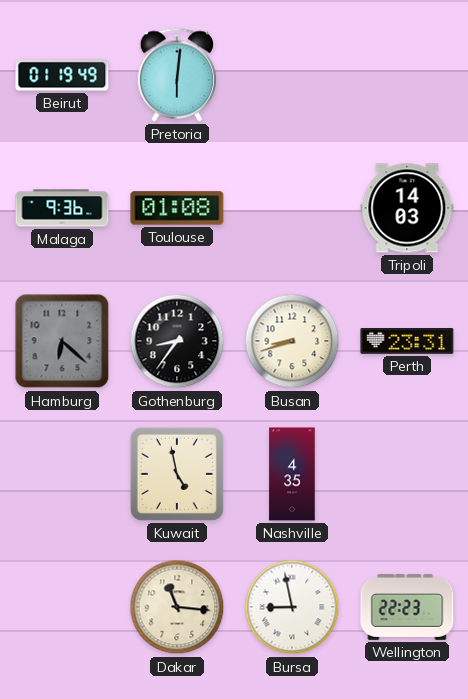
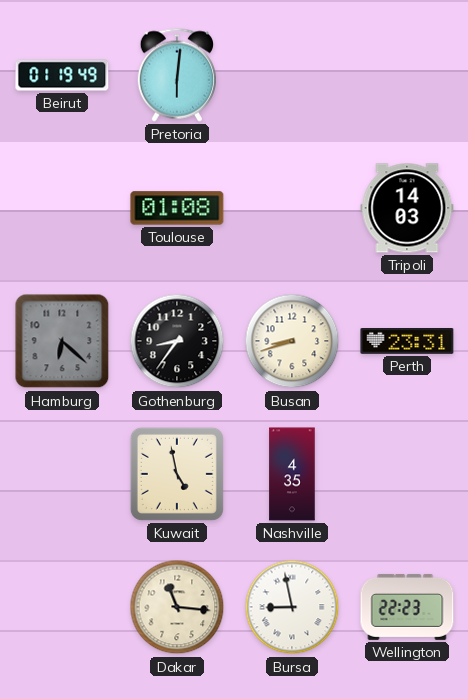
Malaga: 9:36 -> none
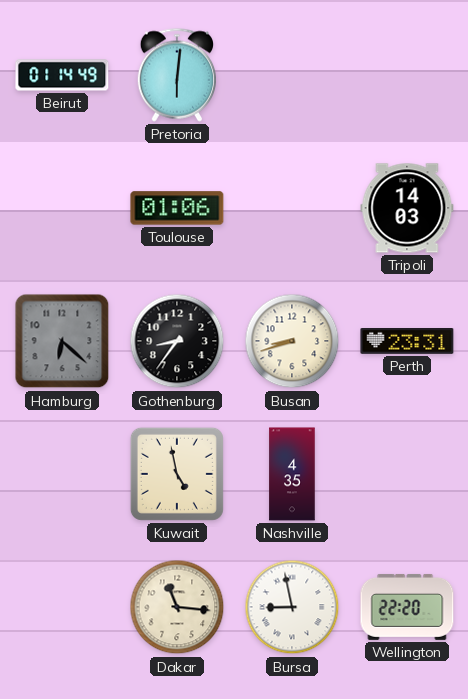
Beirut: 01:19 -> 01:14
Toulouse: 01:08 -> 01:06
Wellington: 22:23 -> 22:20
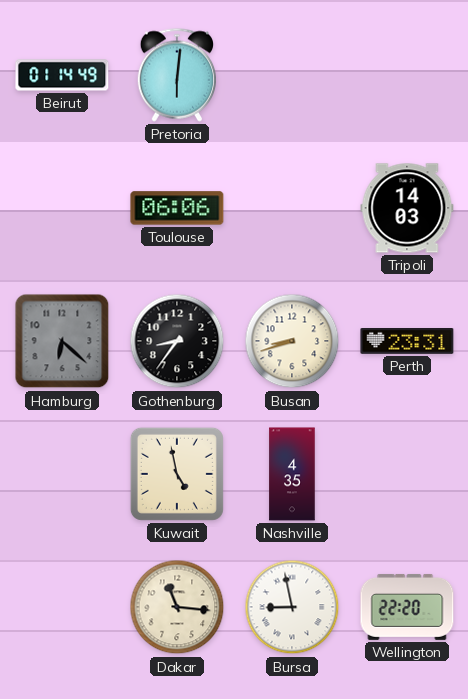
Toulouse: 01:06 -> 06:06
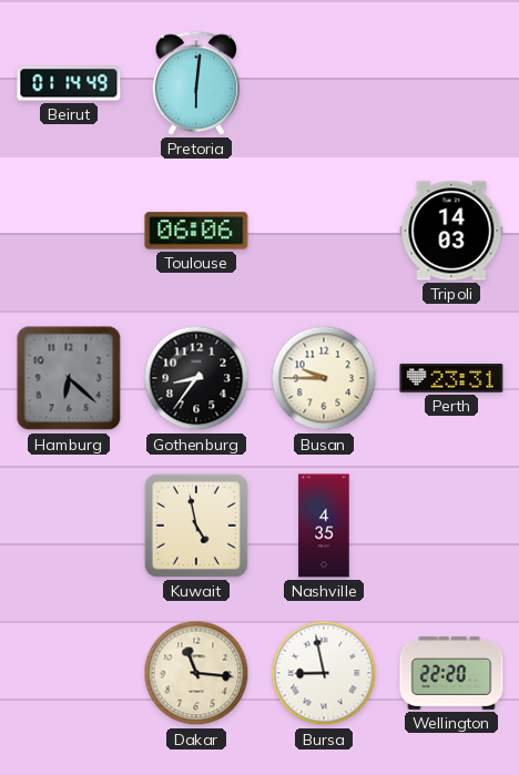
Busan: 8:42 -> 9:45
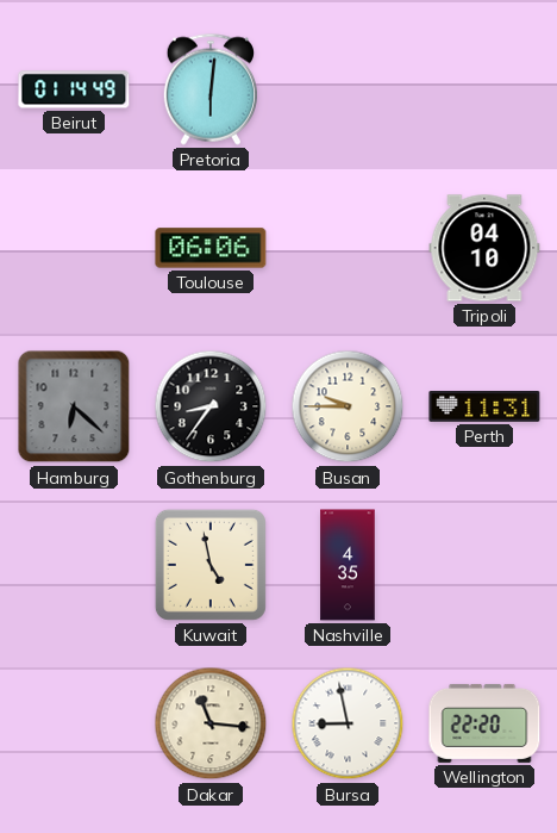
Tripoli: 14:03 -> 04:10
Perth: 23:31 -> 11:31
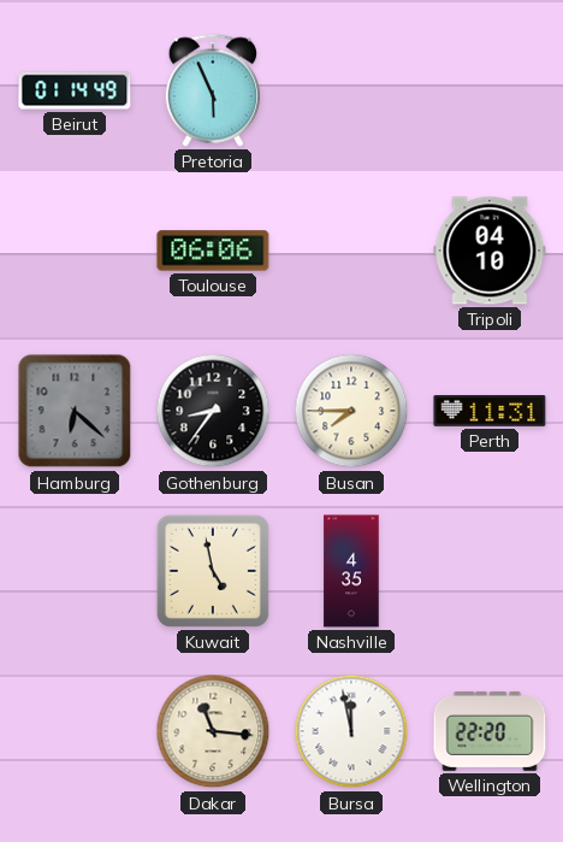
Pretoria: 6:01 -> 5:56
Busan: 9:45 -> 7:45
Bursa: 8:58 -> 11:58
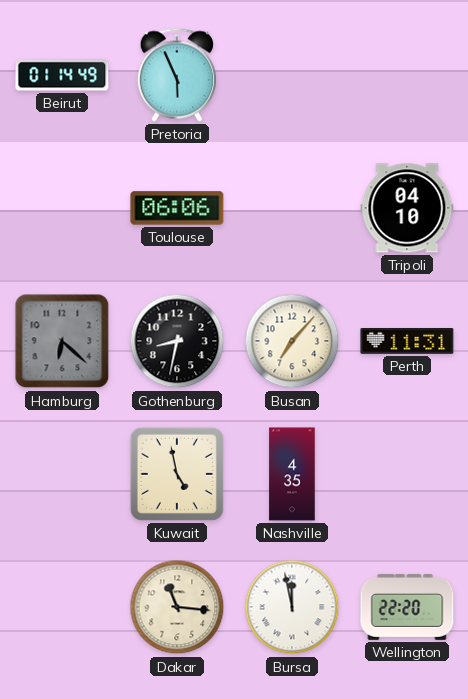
Gothenburg: 8:36 -> 8:32
Busan: 7:45 -> 7:07
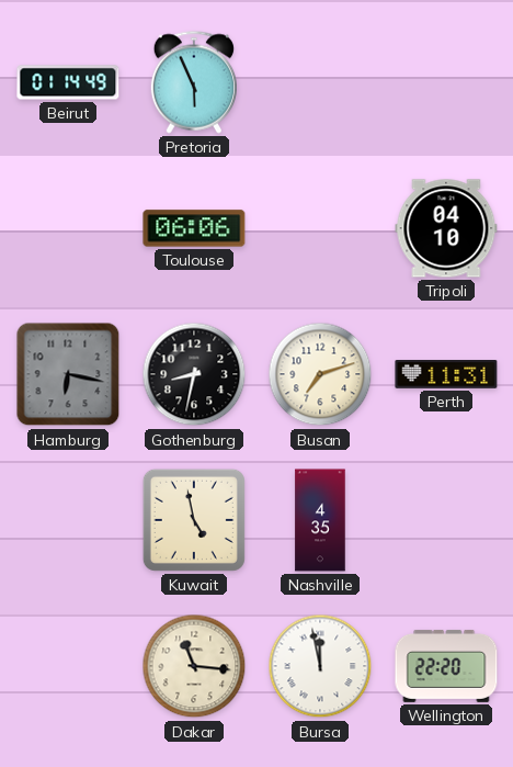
Hamburg: 6:22 -> 6:17
Busan: 7:07 -> 7:12
